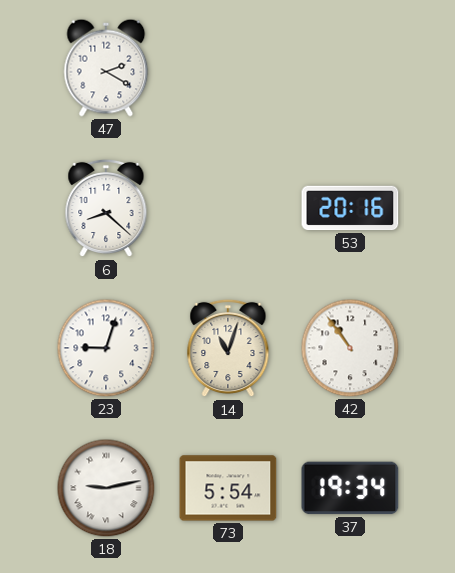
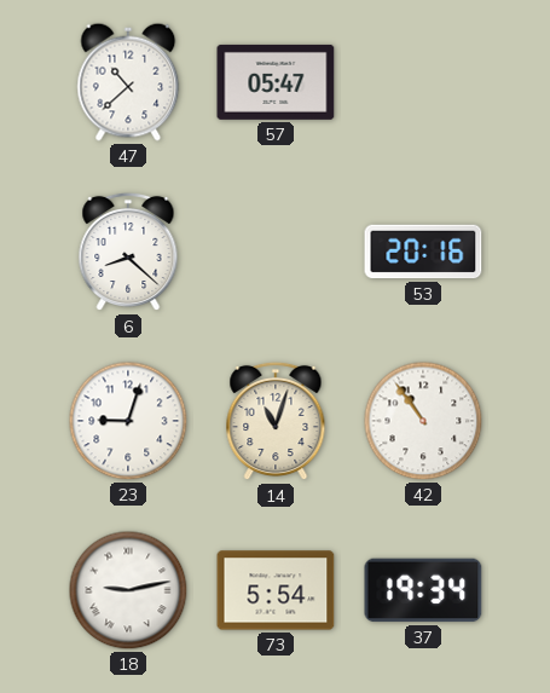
47: 2:20 -> 10:38
57: none -> 05:47
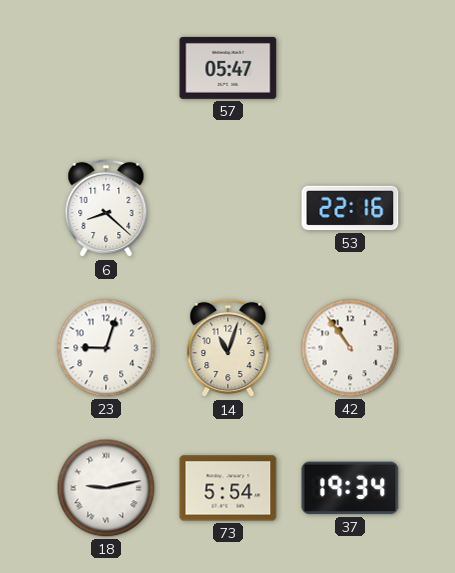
47: 10:38 -> none
53: 20:16 -> 22:16
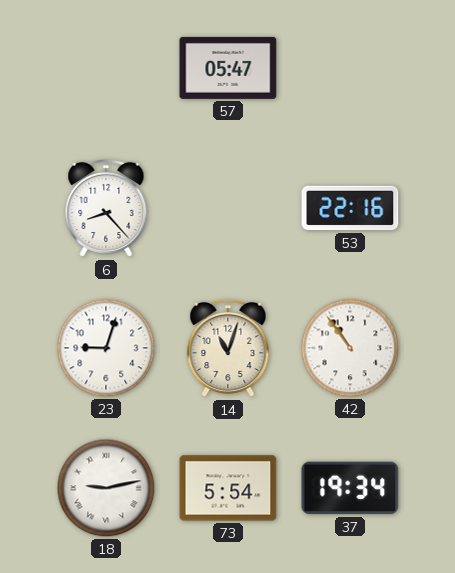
6: 8:22 -> 8:23
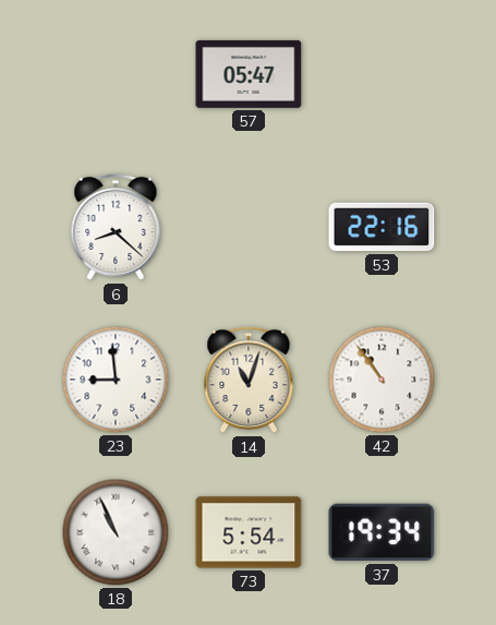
6: 8:23 -> 8:22
23: 9:03 -> 8:59
18: 9:13 -> 10:56
